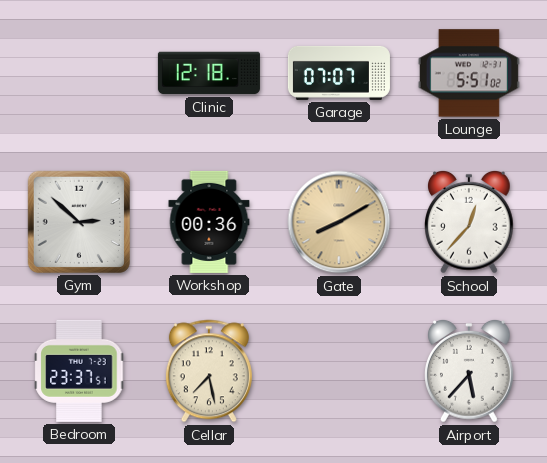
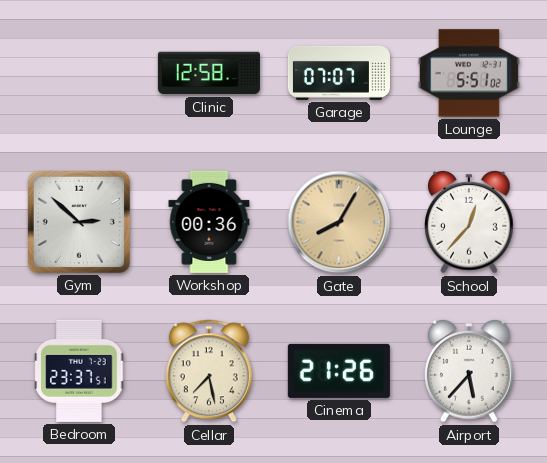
Clinic: 12:18 -> 12:58
Gate: 8:10 -> 8:05
Cinema: none -> 21:26
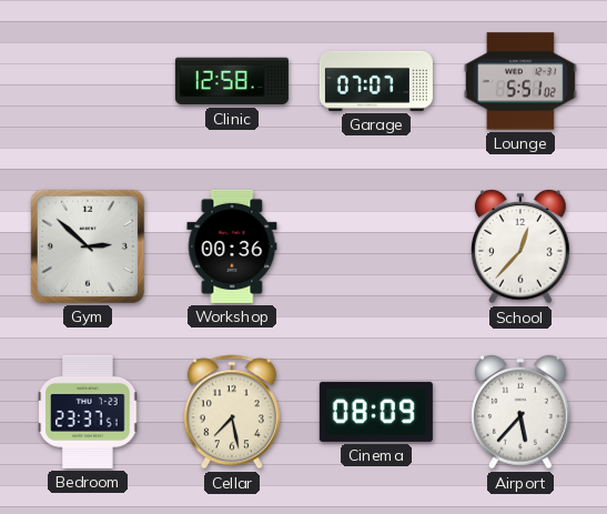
Gate: 8:05 -> none
Cinema: 21:26 -> 08:09
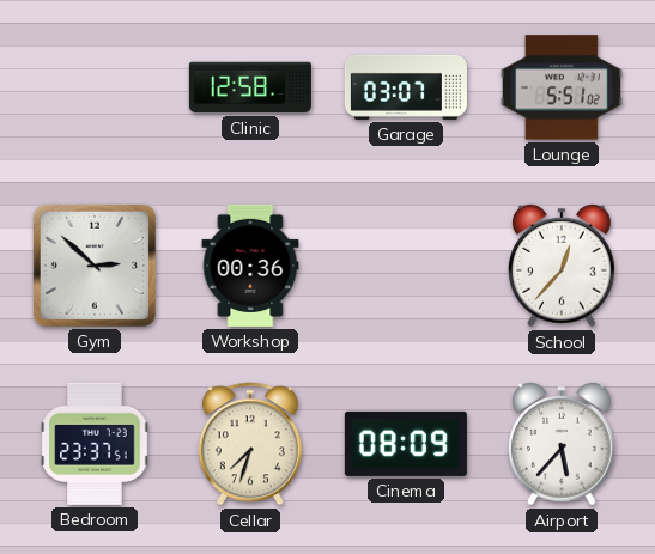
Garage: 07:07 -> 03:07
Cellar: 7:28 -> 7:33
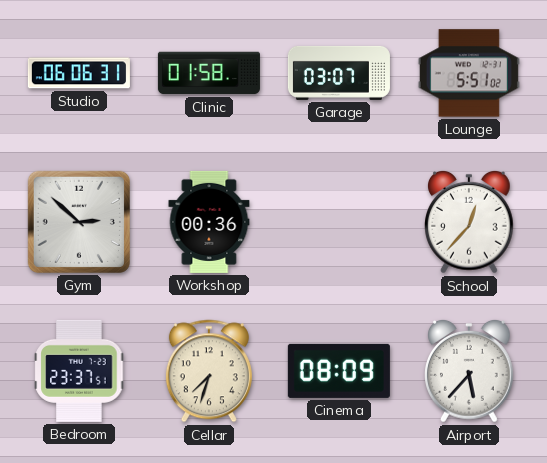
Studio: none -> 06:06
Clinic: 12:58 -> 01:58
